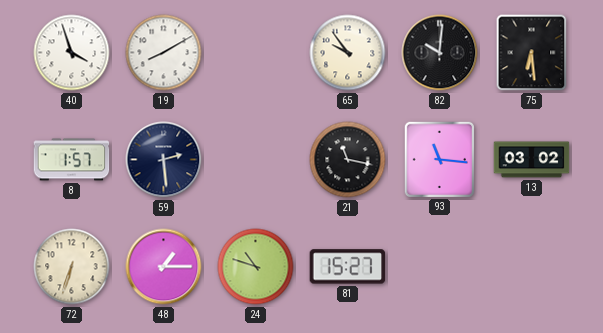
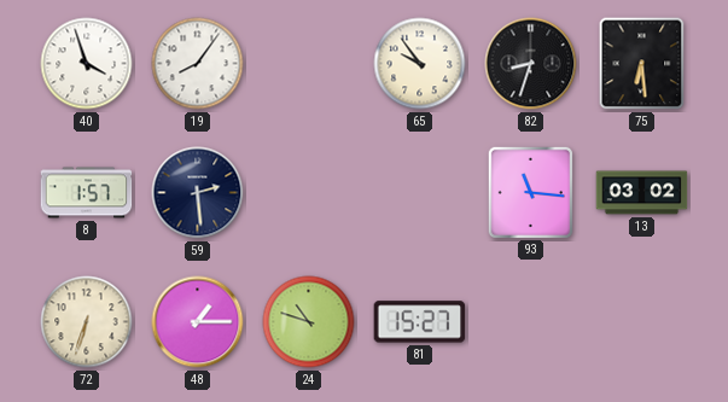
19: 8:10 -> 8:06
82: 10:01 -> 8:33
21: 11:17 -> none
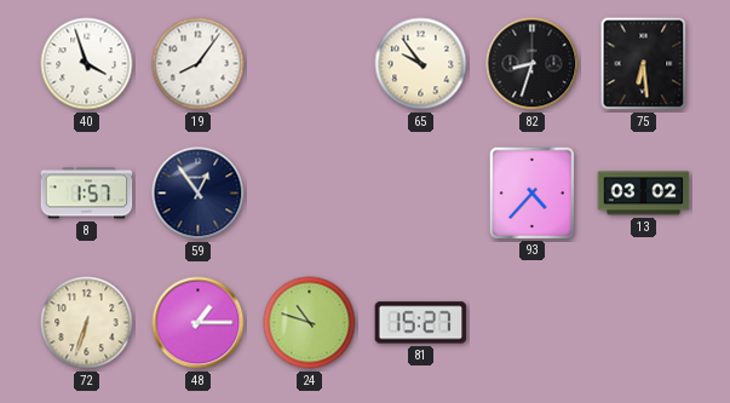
59: 2:29 -> 12:54
93: 11:16 -> 4:37
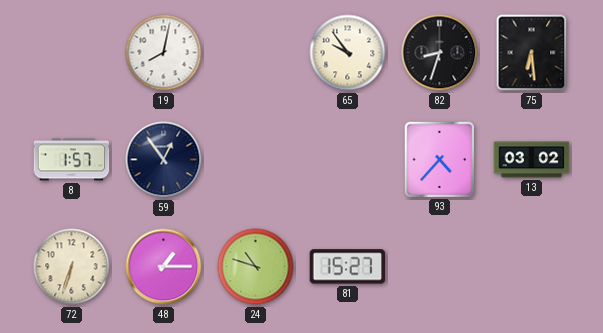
40: 3:57 -> none
19: 8:06 -> 8:02
